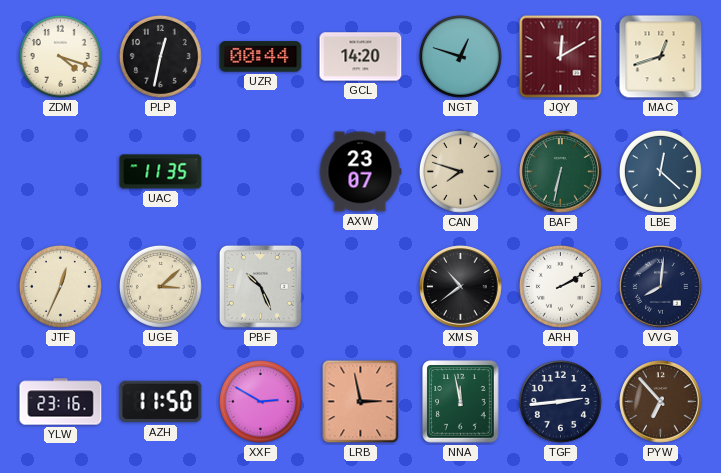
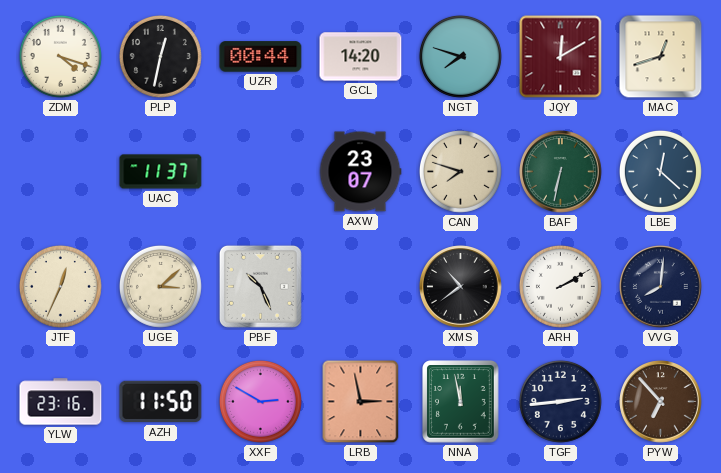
NGT: 12:48 -> 7:48
UAC: 11:35 -> 11:37
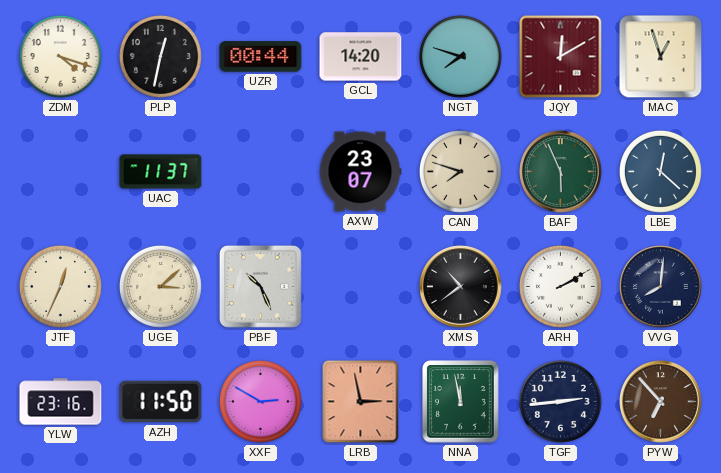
MAC: 12:42 -> 12:57
BAF: 6:32 -> 5:56
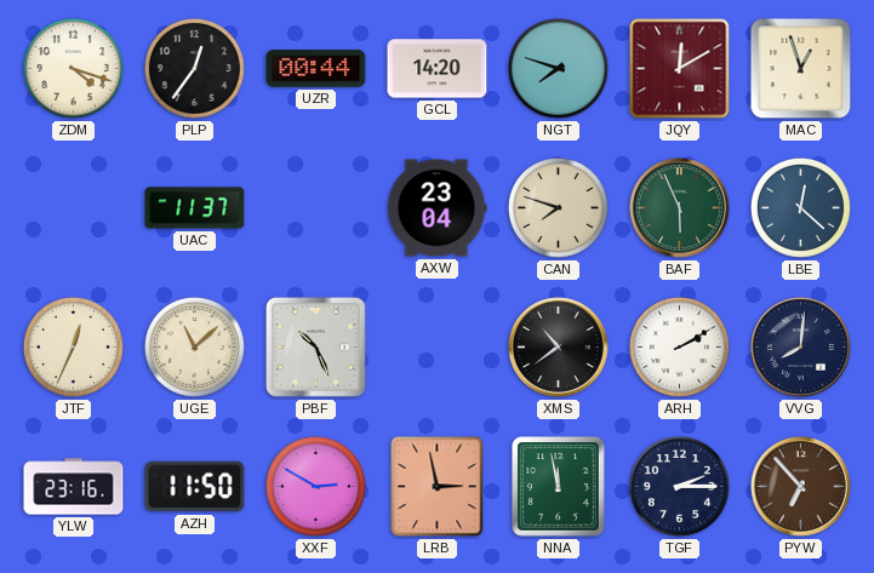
PLP: 12:32 -> 12:36
AXW: 23:07 -> 23:04
UGE: 3:08 -> 11:08
TGF: 2:44 -> 2:15
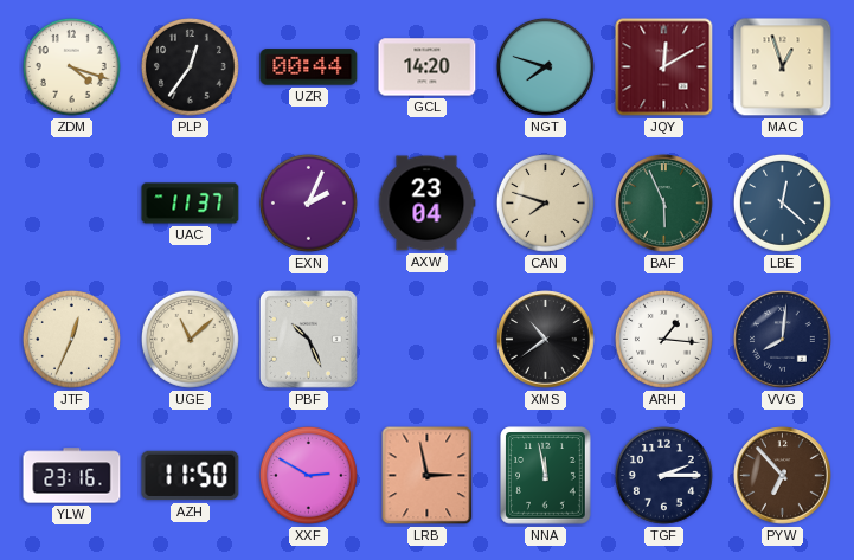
EXN: none -> 2:04
ARH: 2:10 -> 1:16
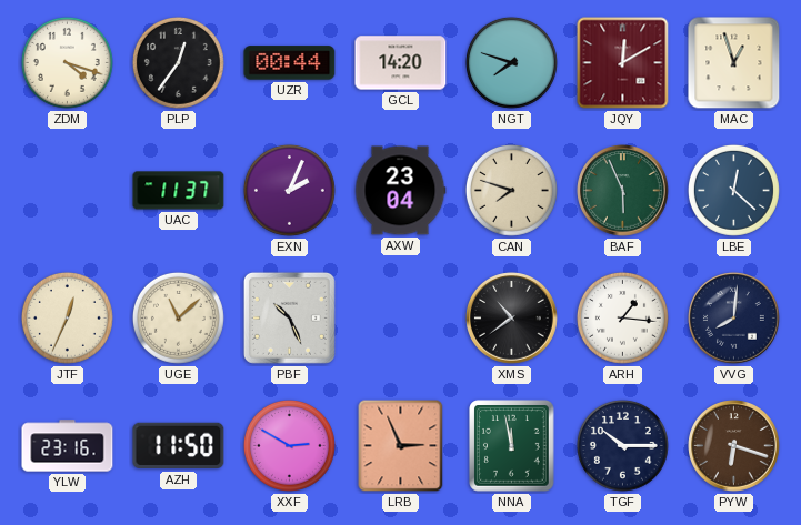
LRB: 2:58 -> 2:56
TGF: 2:15 -> 10:15
PYW: 6:53 -> 6:18
